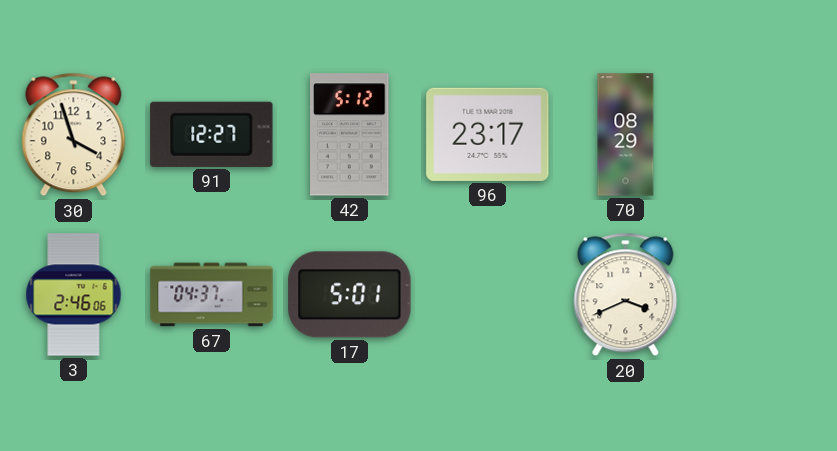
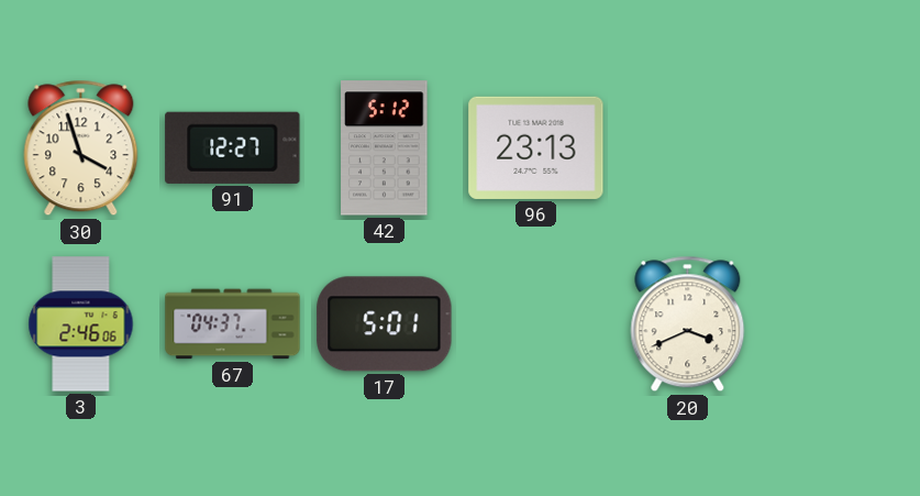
96: 23:17 -> 23:13
70: 08:29 -> none
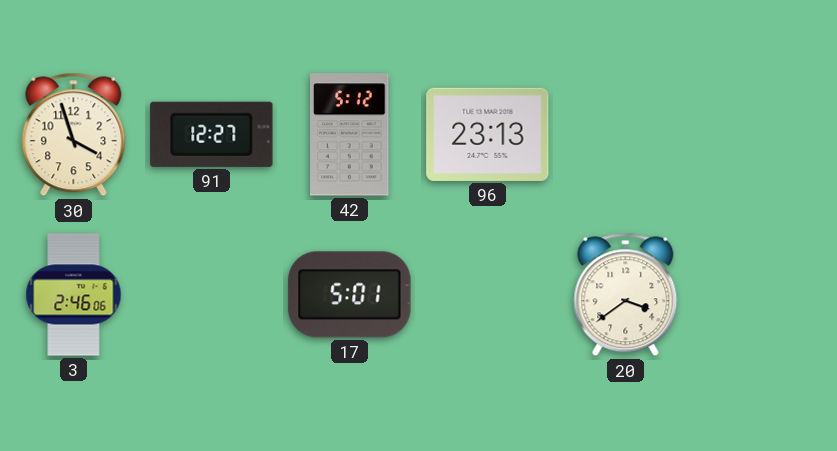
67: 04:37 -> none
20: 3:41 -> 3:39
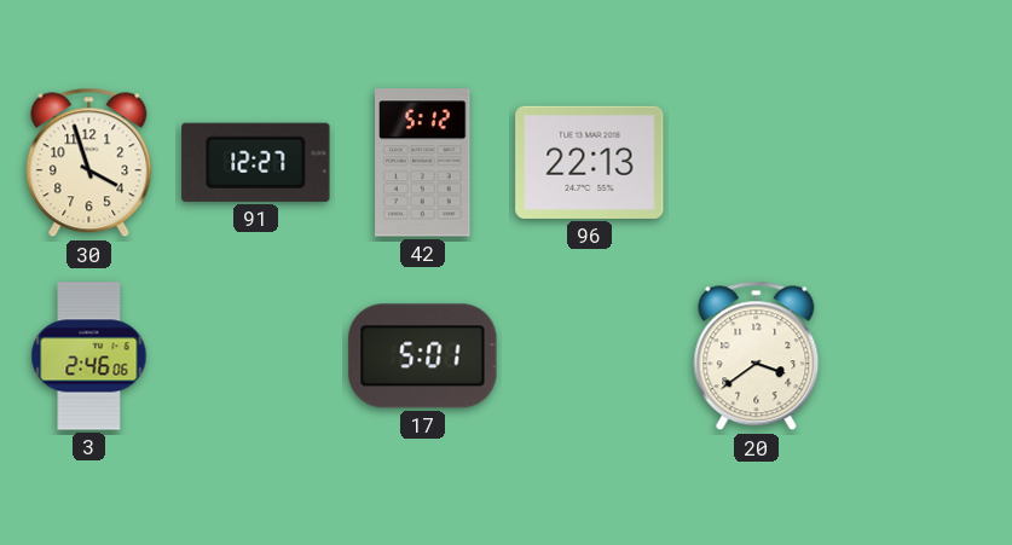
96: 23:13 -> 22:13
